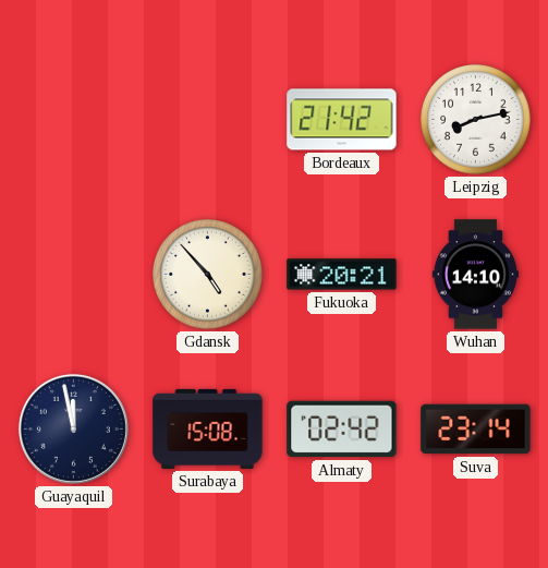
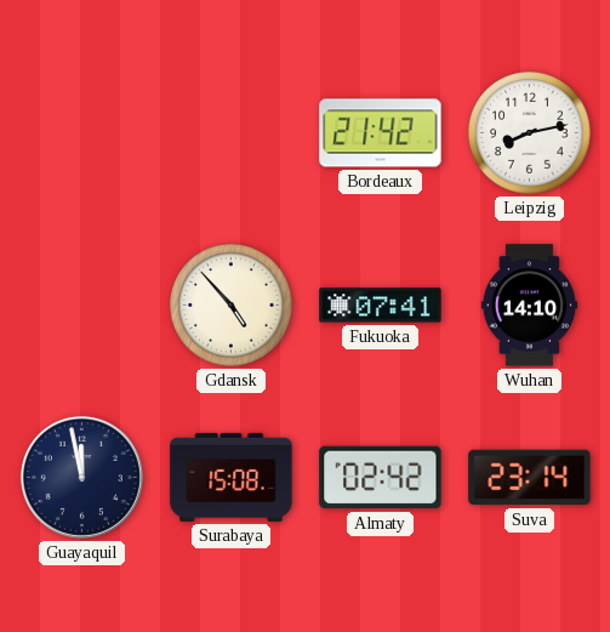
Fukuoka: 20:21 -> 07:41
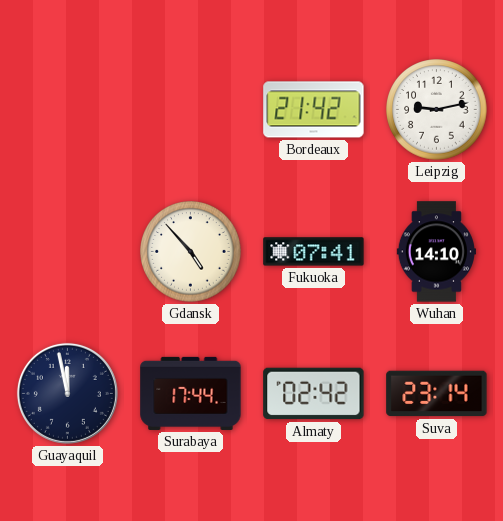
Leipzig: 8:13 -> 9:13
Surabaya: 15:08 -> 17:44
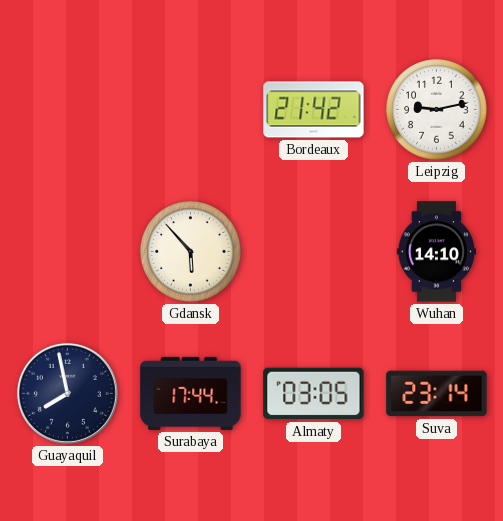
Gdansk: 4:53 -> 5:53
Fukuoka: 07:41 -> none
Guayaquil: 11:58 -> 7:58
Almaty: 02:42 -> 03:05
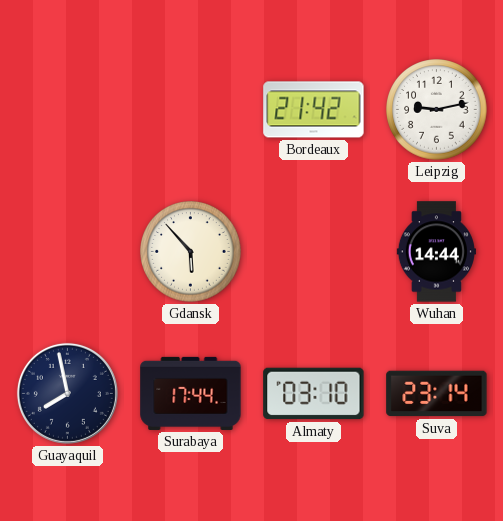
Wuhan: 14:10 -> 14:44
Almaty: 03:05 -> 03:10
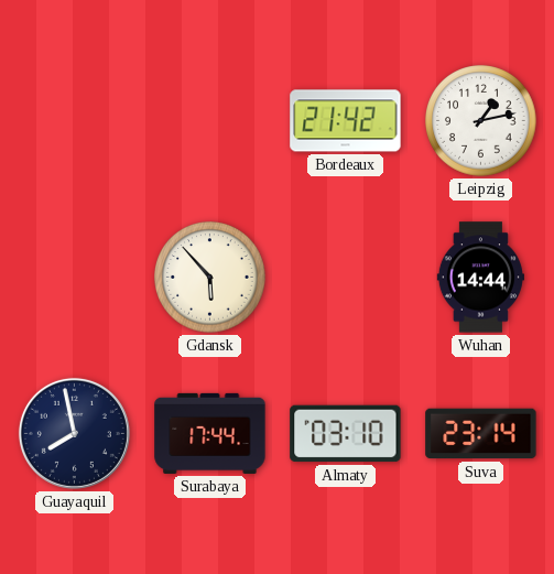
Leipzig: 9:13 -> 1:13
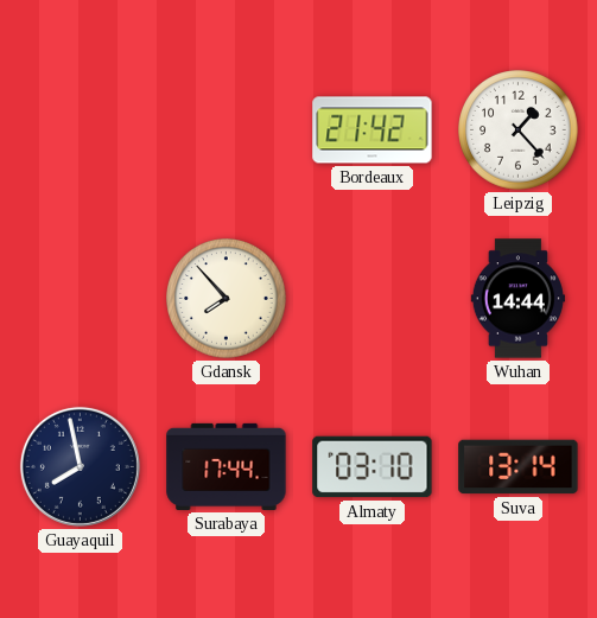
Leipzig: 1:13 -> 1:23
Gdansk: 5:53 -> 7:53
Suva: 23:14 -> 13:14
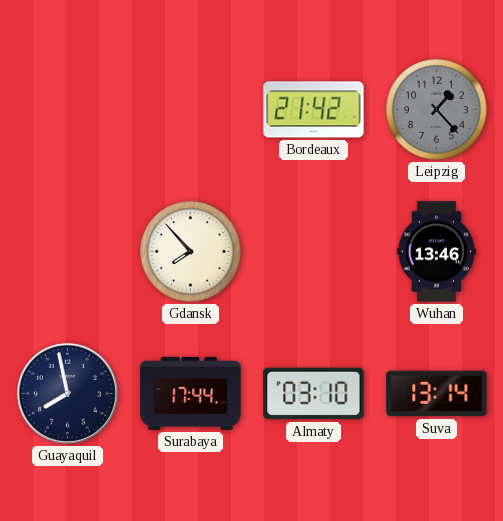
Leipzig dial: white -> grey
Wuhan: 14:44 -> 13:46
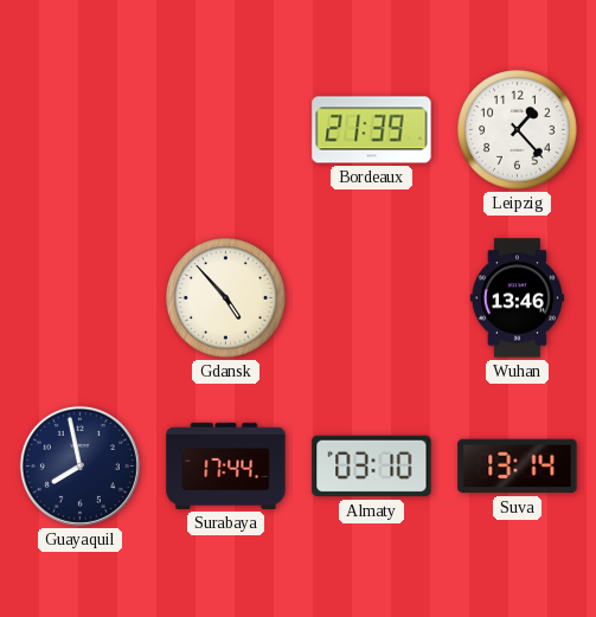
Bordeaux: 21:42 -> 21:39
Leipzig dial: grey -> white
Gdansk: 7:53 -> 4:53
